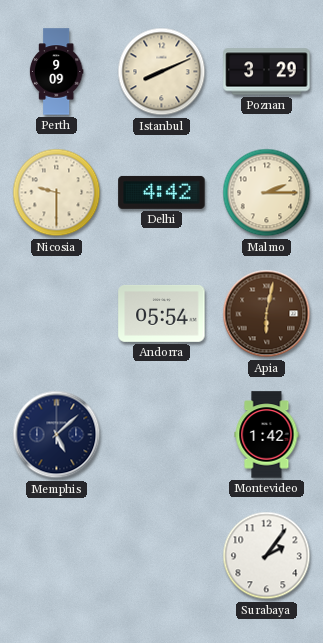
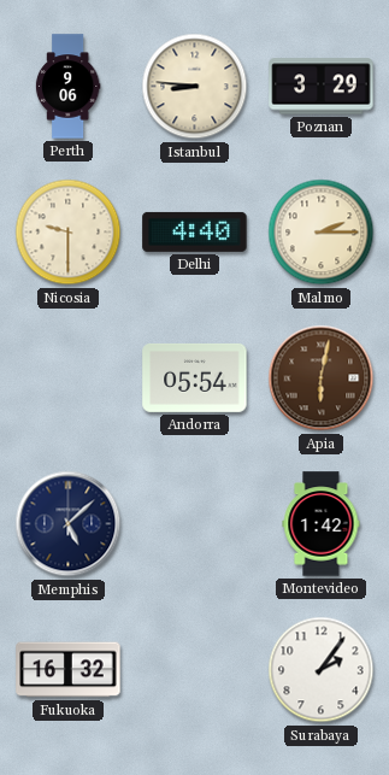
Perth: 9:09 -> 9:06
Istanbul: 8:11 -> 8:46
Delhi: 4:42 -> 4:40
Fukuoka: none -> 16:32
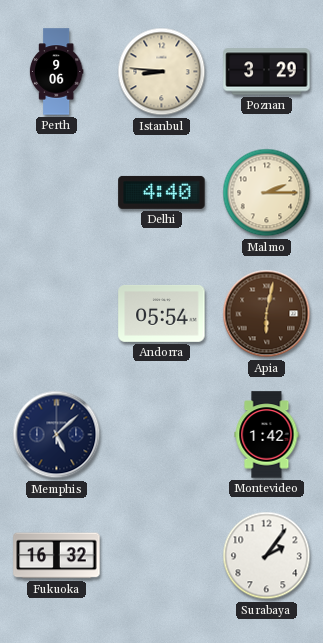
Nicosia: 9:30 -> none
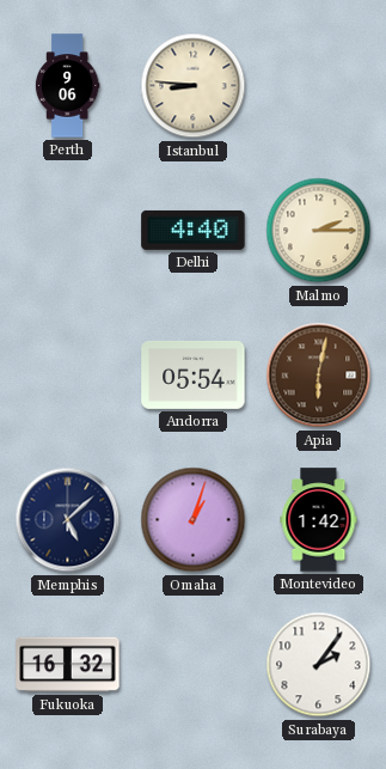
Poznan: 3:29 -> none
Omaha: none -> 1:03
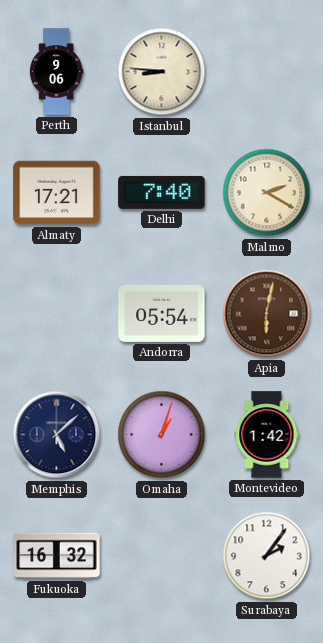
Almaty: none -> 17:21
Delhi: 4:40 -> 7:40
Malmo: 2:15 -> 2:20
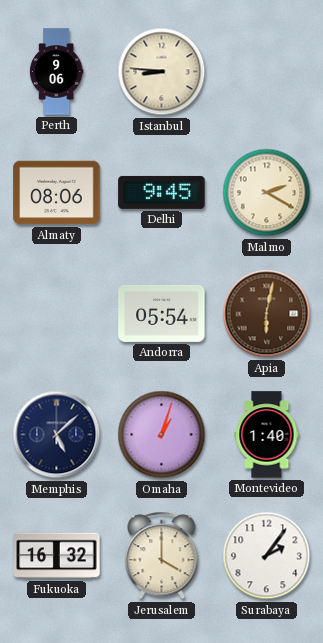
Almaty: 17:21 -> 08:06
Delhi: 7:40 -> 9:45
Montevideo: 1:42 -> 1:40
Jerusalem: none -> 4:00
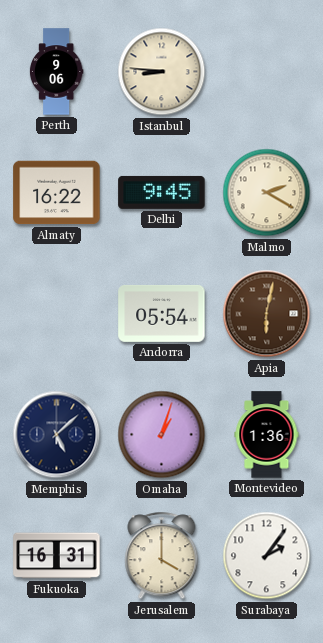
Almaty: 08:06 -> 16:22
Montevideo: 1:40 -> 1:36
Fukuoka: 16:32 -> 16:31
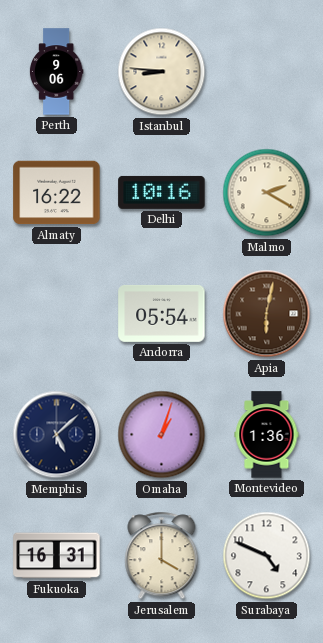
Delhi: 9:45 -> 10:16
Surabaya: 2:06 -> 4:49
